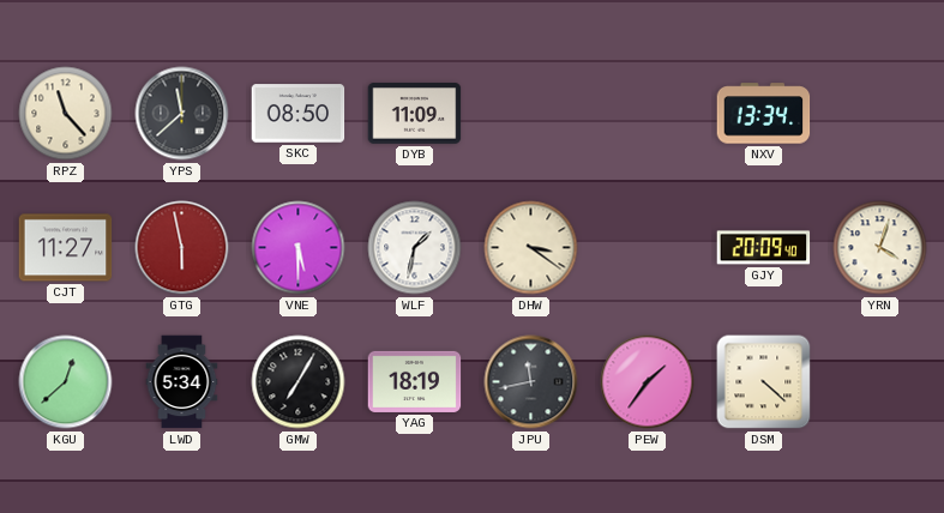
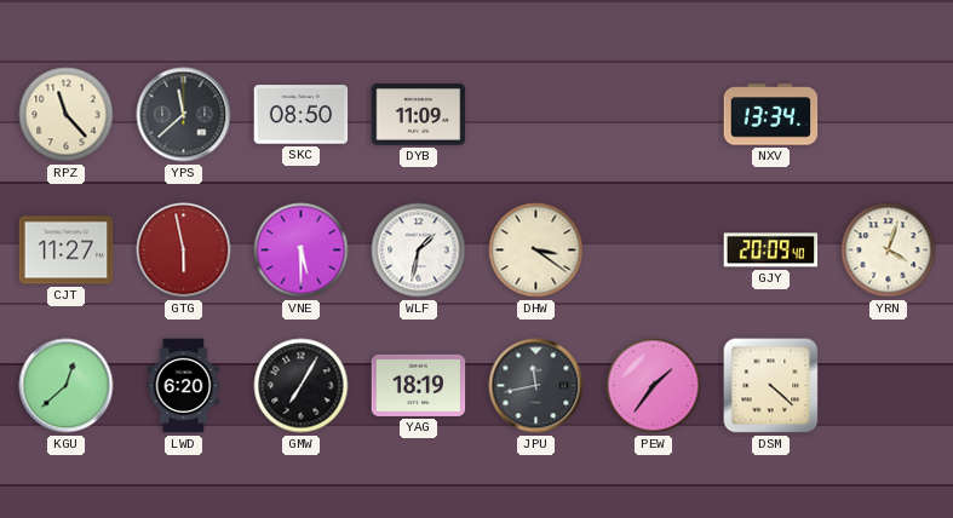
LWD: 5:34 -> 6:20
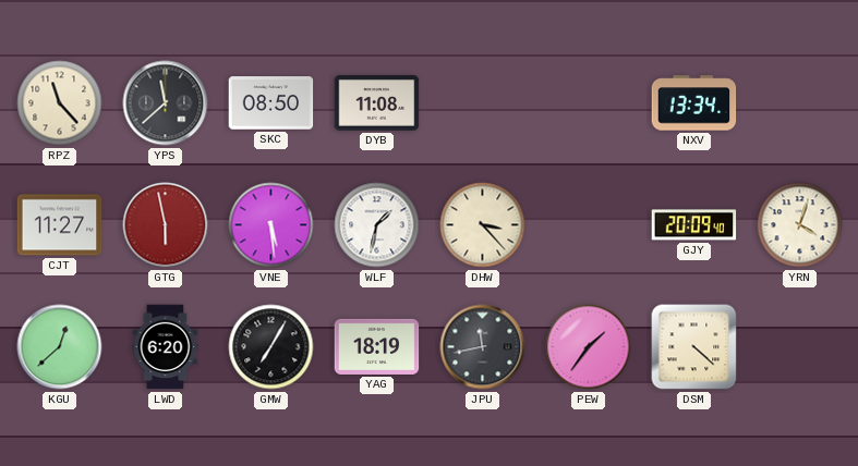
DYB: 11:09 -> 11:08
VNE: 5:30 -> 5:29
DHW: 3:21 -> 3:23
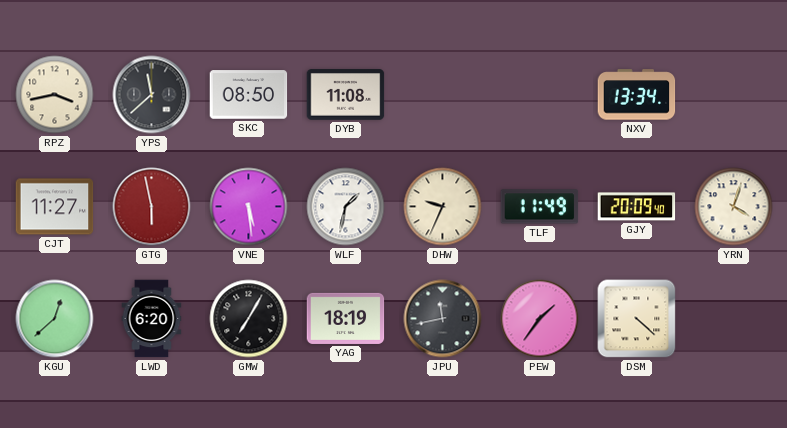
RPZ: 11:23 -> 3:43
DHW: 3:23 -> 9:34
TLF: none -> 11:49
